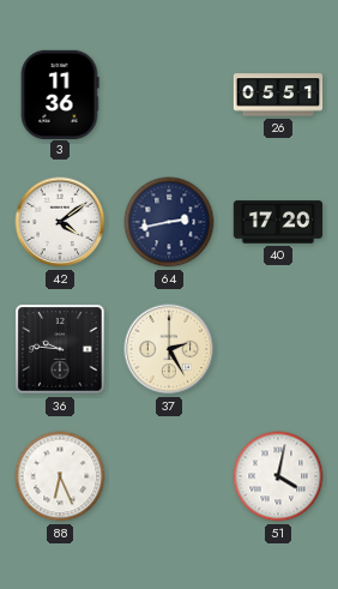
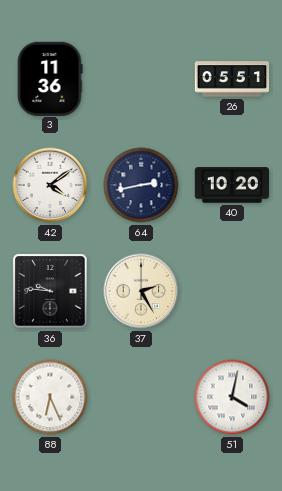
40: 17:20 -> 10:20
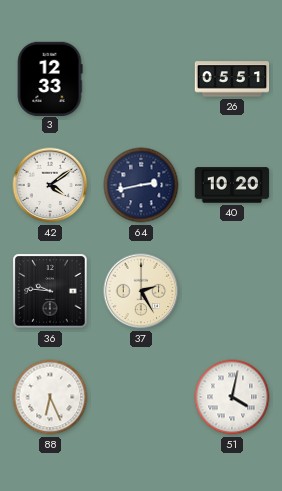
3: 11:36 -> 12:33
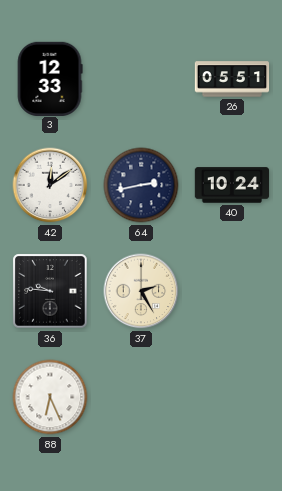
42: 4:09 -> 12:09
40: 10:20 -> 10:24
51: 4:02 -> none
